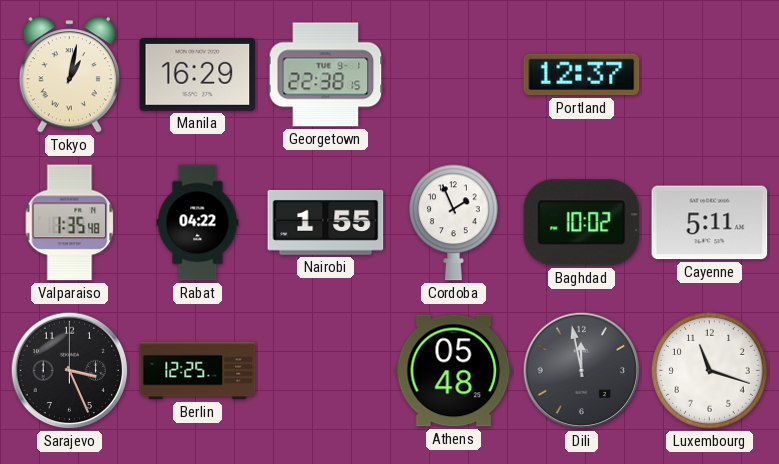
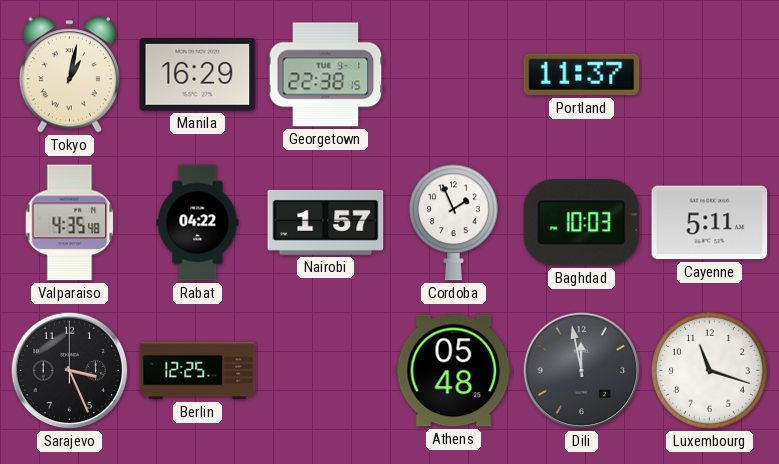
Portland: 12:37 -> 11:37
Valparaiso: 1:35 -> 4:35
Nairobi: 1:55 -> 1:57
Baghdad: 10:02 -> 10:03
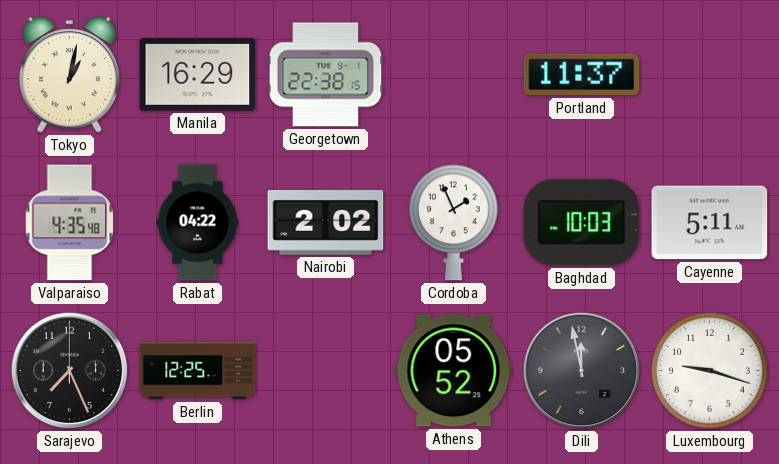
Nairobi: 1:57 -> 2:02
Sarajevo: 3:26 -> 7:26
Athens: 05:48 -> 05:52
Luxembourg: 11:18 -> 9:18
